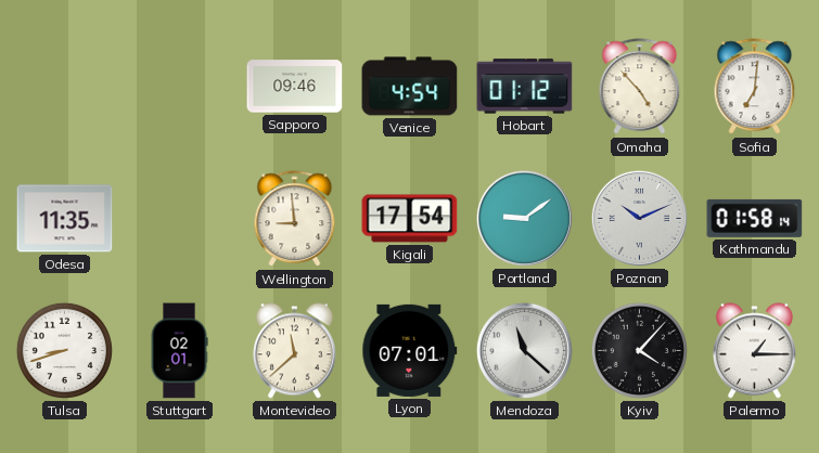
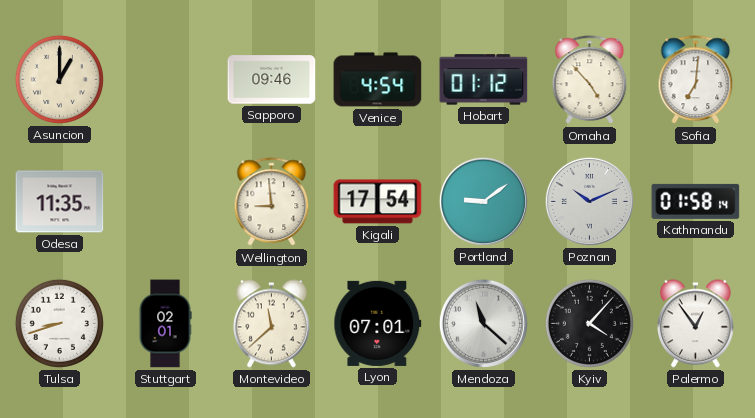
Asuncion: none -> 1:00
Palermo: 1:15 -> 12:54
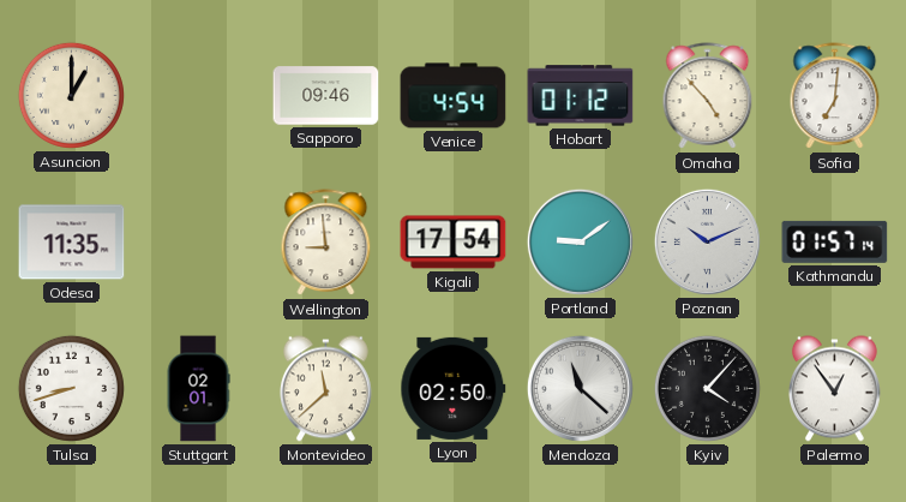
Kathmandu: 01:58 -> 01:57
Lyon: 07:01 -> 02:50
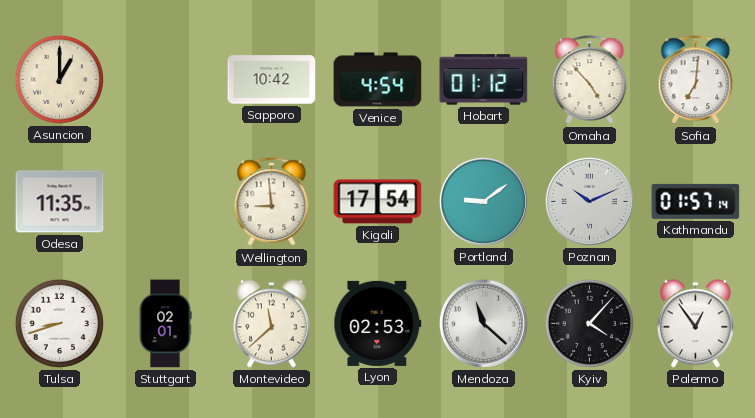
Sapporo: 09:46 -> 10:42
Lyon: 02:50 -> 02:53
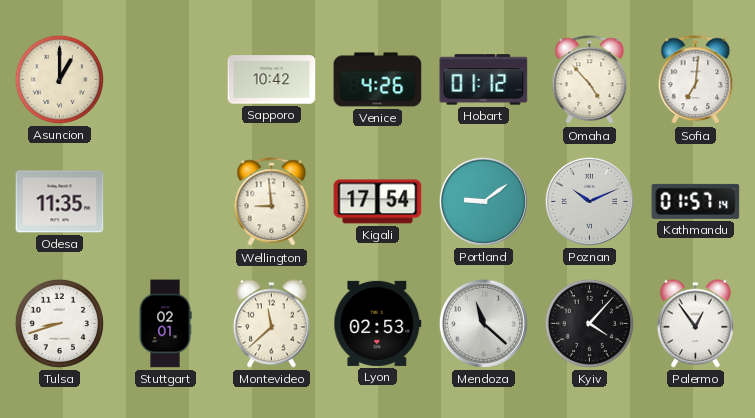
Venice: 4:54 -> 4:26
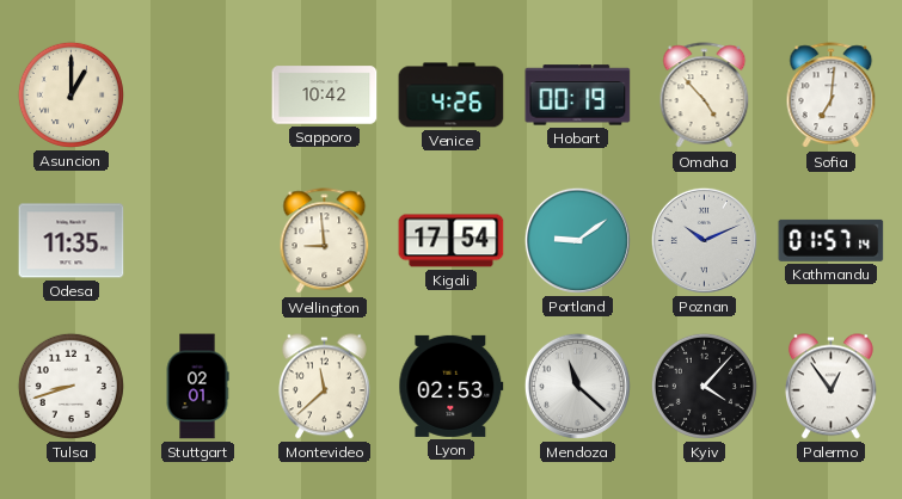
Hobart: 01:12 -> 00:19
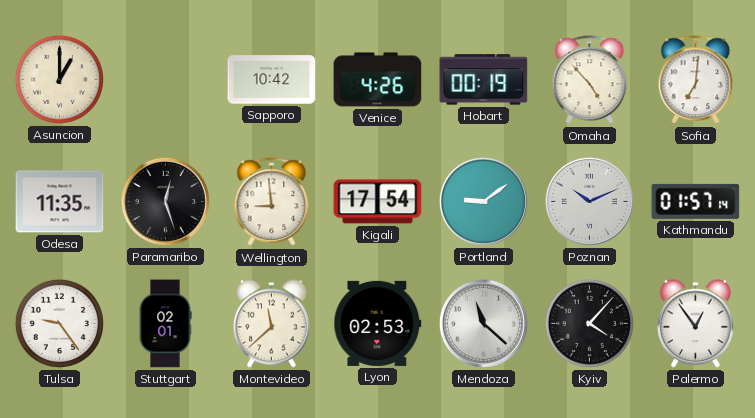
Paramaribo: none -> 12:27
Tulsa: 8:42 -> 9:24
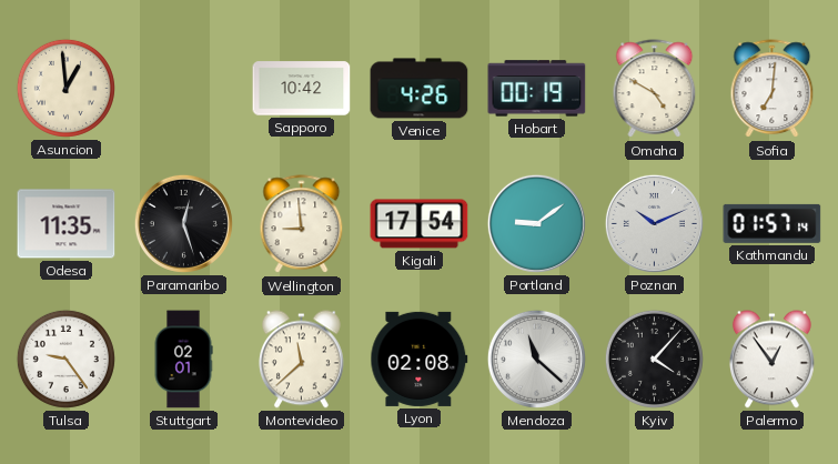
Asuncion: 1:00 -> 12:59
Omaha: 4:53 -> 4:50
Lyon: 02:53 -> 02:08
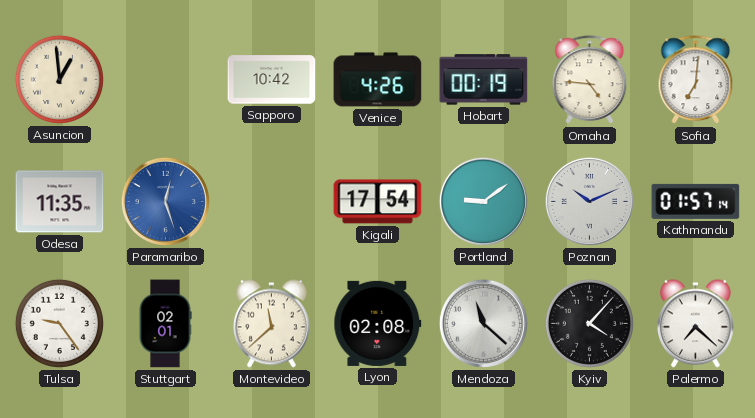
Omaha: 4:50 -> 4:46
Paramaribo dial: black -> blue
Wellington: 8:59 -> none
Palermo: 12:54 -> 7:22
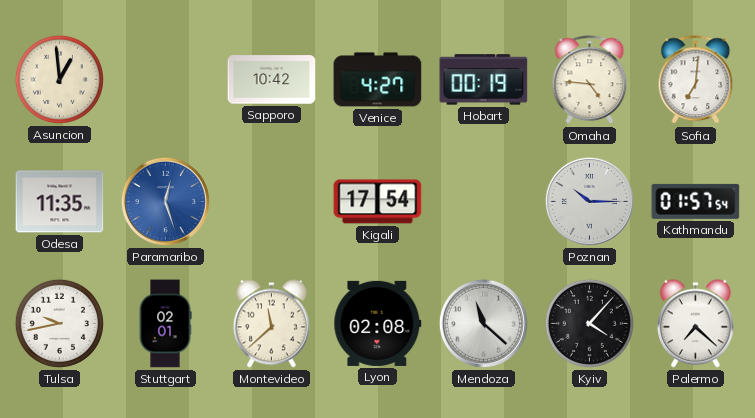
Venice: 4:26 -> 4:27
Portland: 9:09 -> none
Poznan: 10:11 -> 10:15
Kathmandu: 01:57:14 -> 01:57:54
Tulsa: 9:24 -> 9:43
